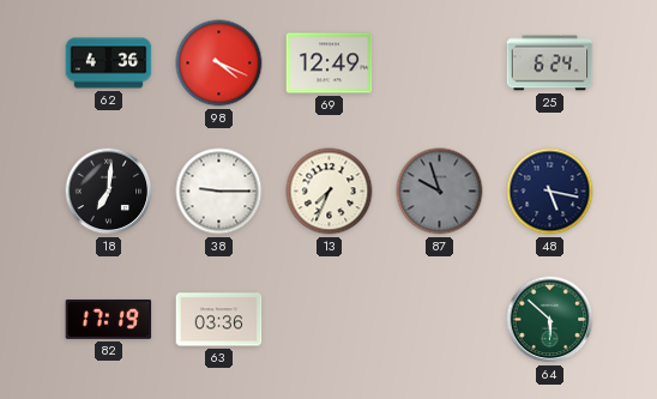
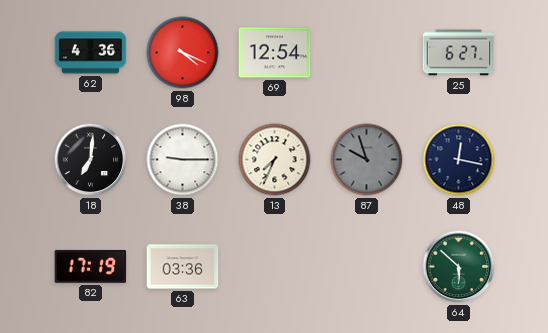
69: 12:49 -> 12:54
25: 6:24 -> 6:27
48: 5:17 -> 12:17
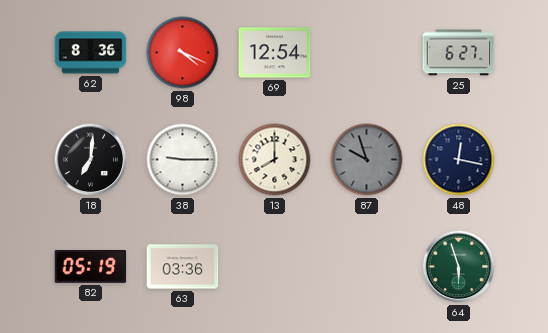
62: 4:36 -> 8:36
13: 7:34 -> 8:00
82: 17:19 -> 05:19
64: 5:52 -> 5:57
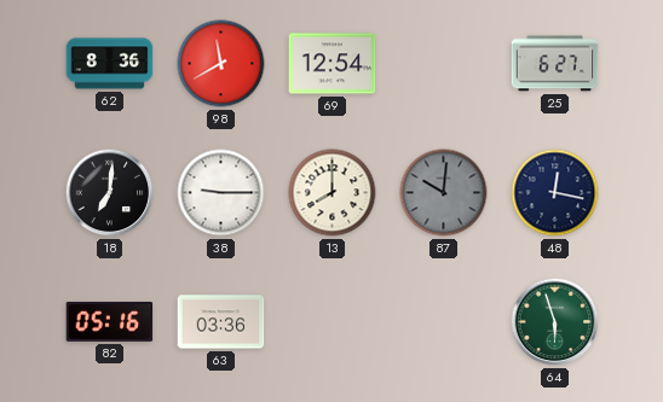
98: 4:19 -> 11:40
87: 9:57 -> 10:01
82: 05:19 -> 05:16
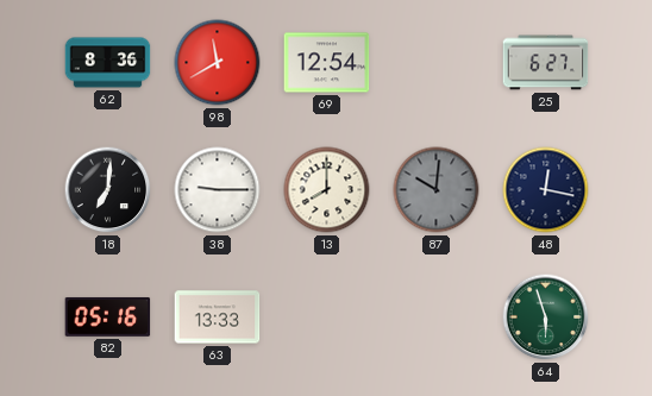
63: 03:36 -> 13:33
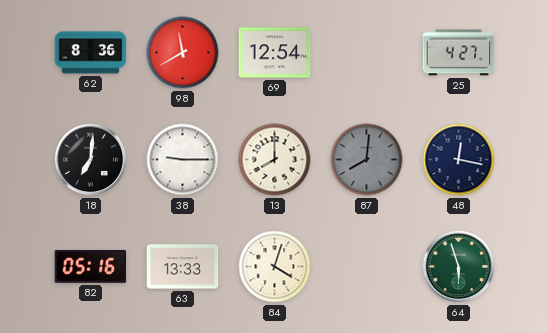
25: 6:27 -> 4:27
87: 10:01 -> 8:01
84: none -> 4:03
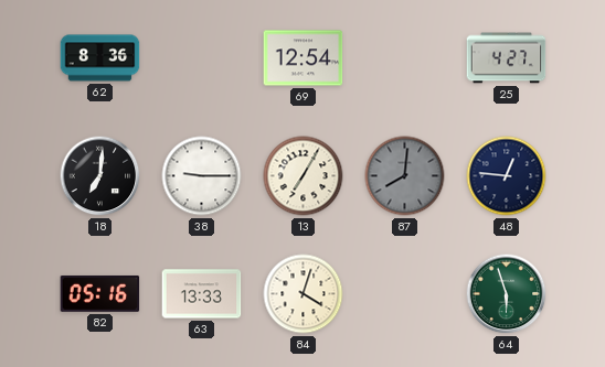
98: 11:40 -> none
13: 8:00 -> 7:05
48: 12:17 -> 12:46
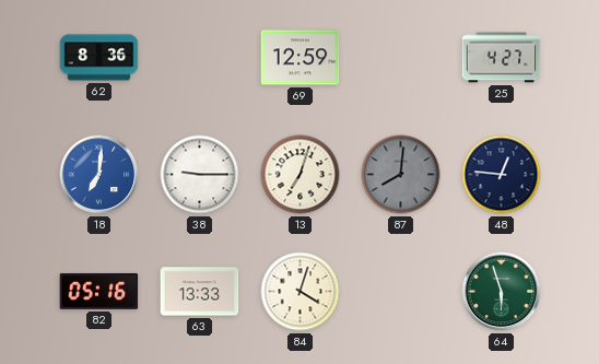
69: 12:54 -> 12:59
18 dial: black -> blue
13: 7:05 -> 7:03
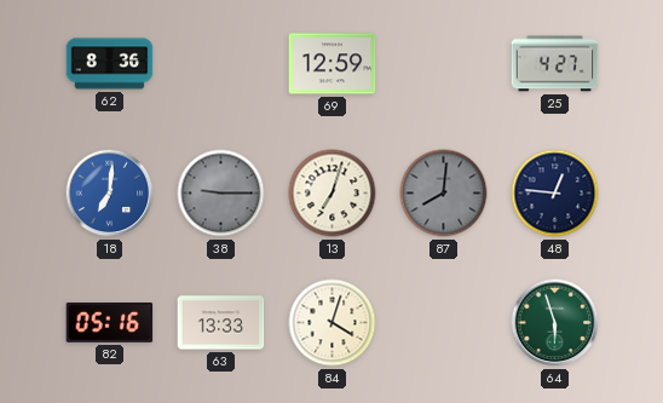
38 dial: white -> grey
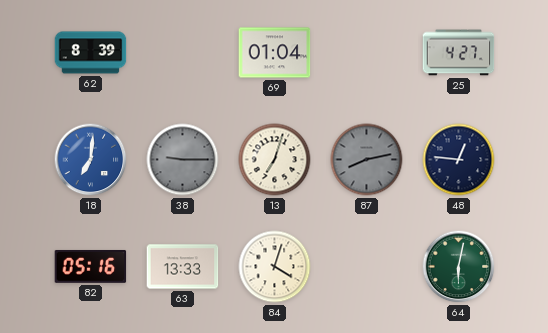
62: 8:36 -> 8:39
69: 12:59 -> 01:04
87: 8:01 -> 8:13
64: 5:57 -> 6:02
